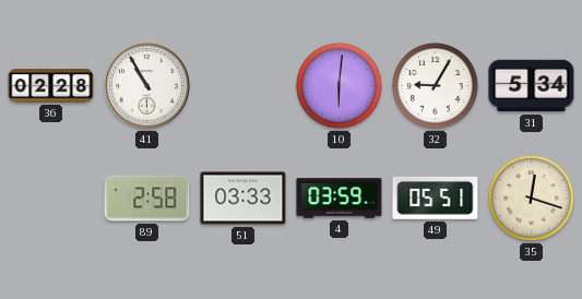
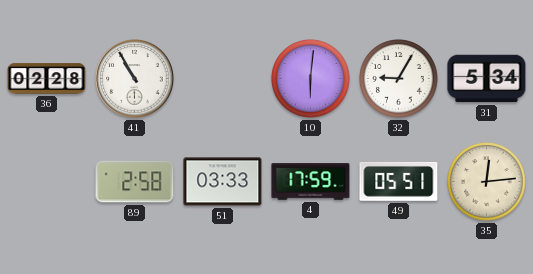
4: 03:59 -> 17:59
35: 12:18 -> 12:14
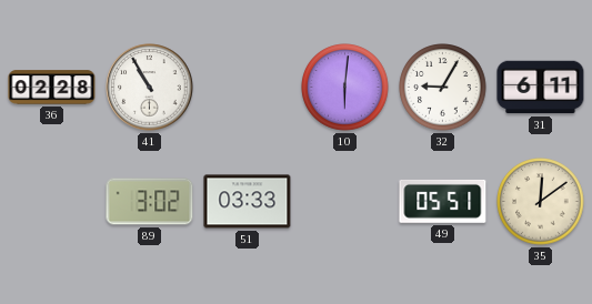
31: 5:34 -> 6:11
89: 2:58 -> 3:02
4: 17:59 -> none
35: 12:14 -> 12:09
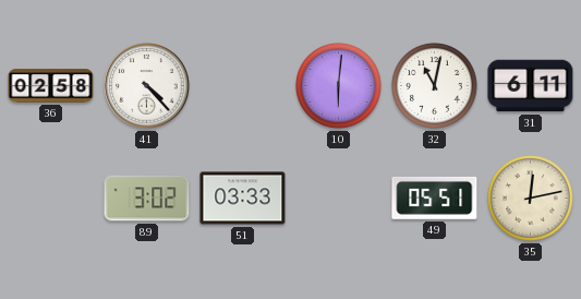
36: 02:28 -> 02:58
41: 10:55 -> 4:23
32: 9:05 -> 11:02
35: 12:09 -> 12:13
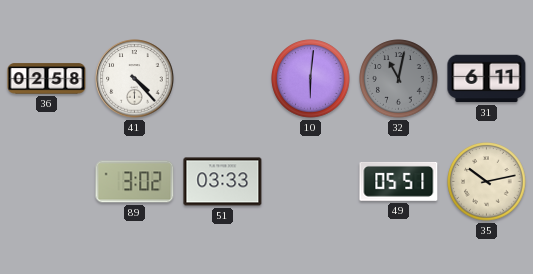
32 dial: white -> grey
35: 12:13 -> 10:13
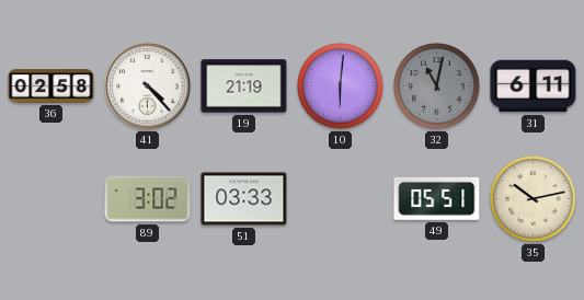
19: none -> 21:19
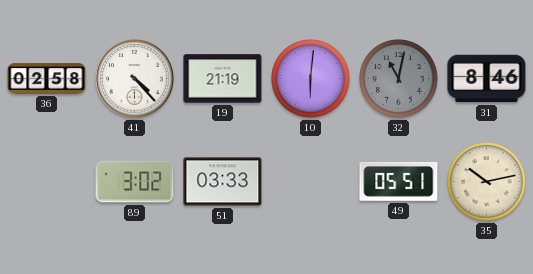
31: 6:11 -> 8:46
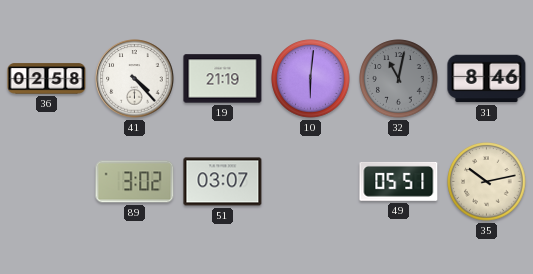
51: 03:33 -> 03:07
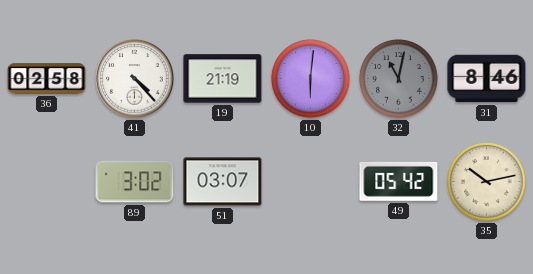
49: 05:51 -> 05:42
